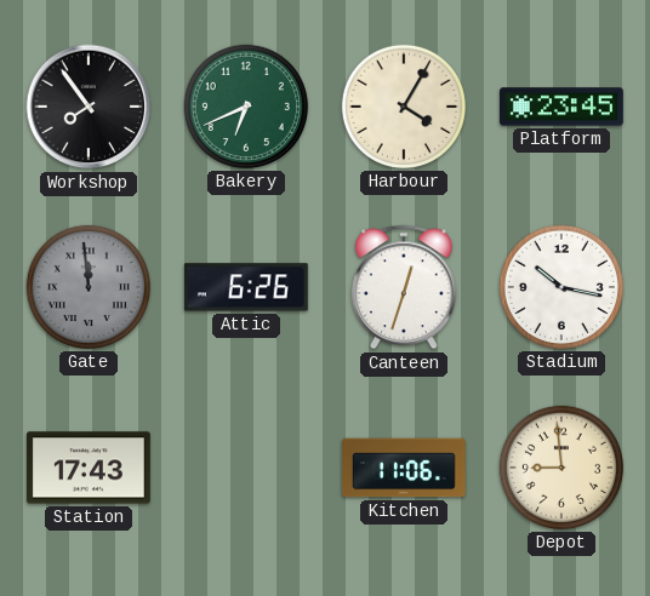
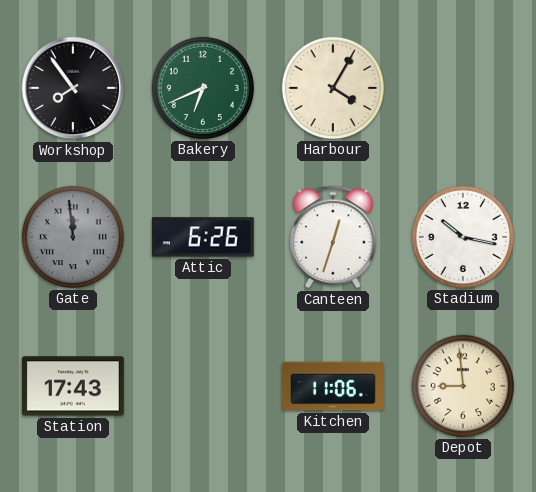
Platform: 23:45 -> none
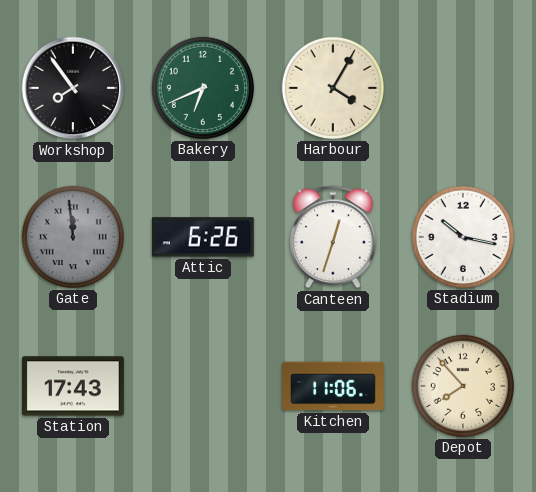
Depot: 8:59 -> 7:53
